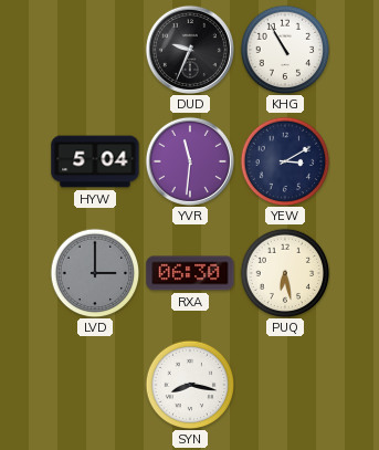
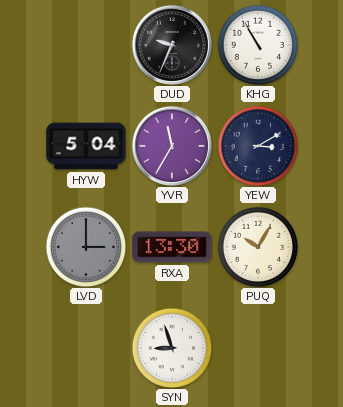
YVR: 11:31 -> 11:35
RXA: 06:30 -> 13:30
PUQ: 6:28 -> 10:05
SYN: 8:17 -> 8:57
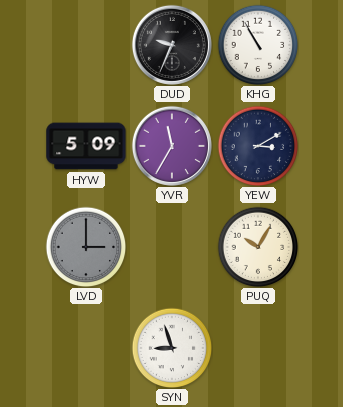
HYW: 5:04 -> 5:09
RXA: 13:30 -> none
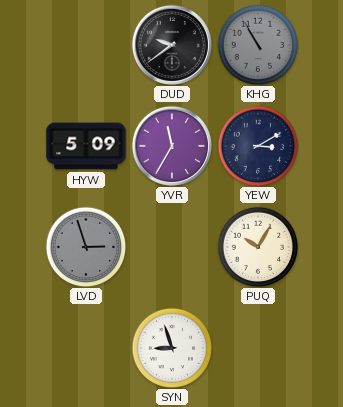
DUD: 9:34 -> 9:39
KHG dial: white -> grey
LVD: 3:00 -> 2:57
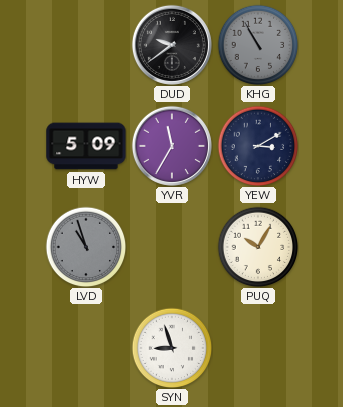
LVD: 2:57 -> 10:57
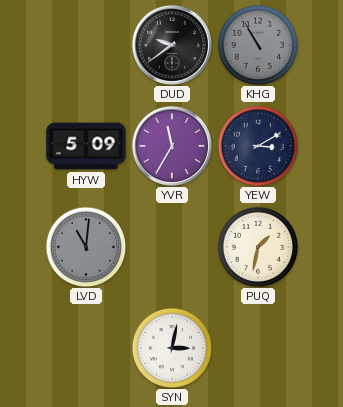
LVD: 10:57 -> 11:01
PUQ: 10:05 -> 1:32
SYN: 8:57 -> 3:02
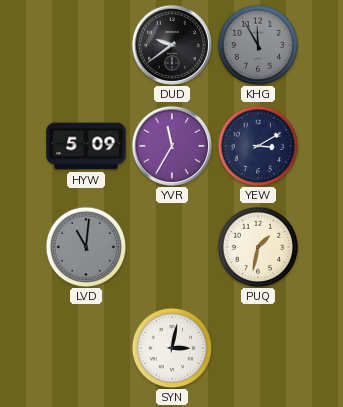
KHG: 10:55 -> 11:55
